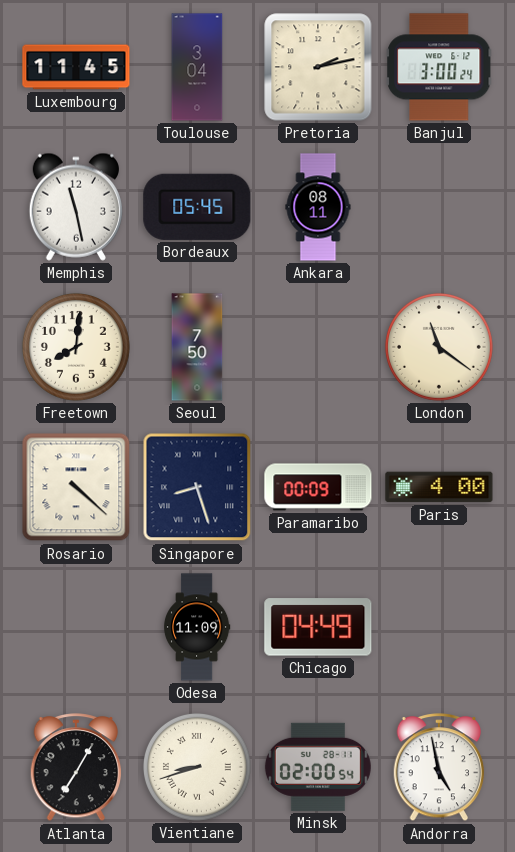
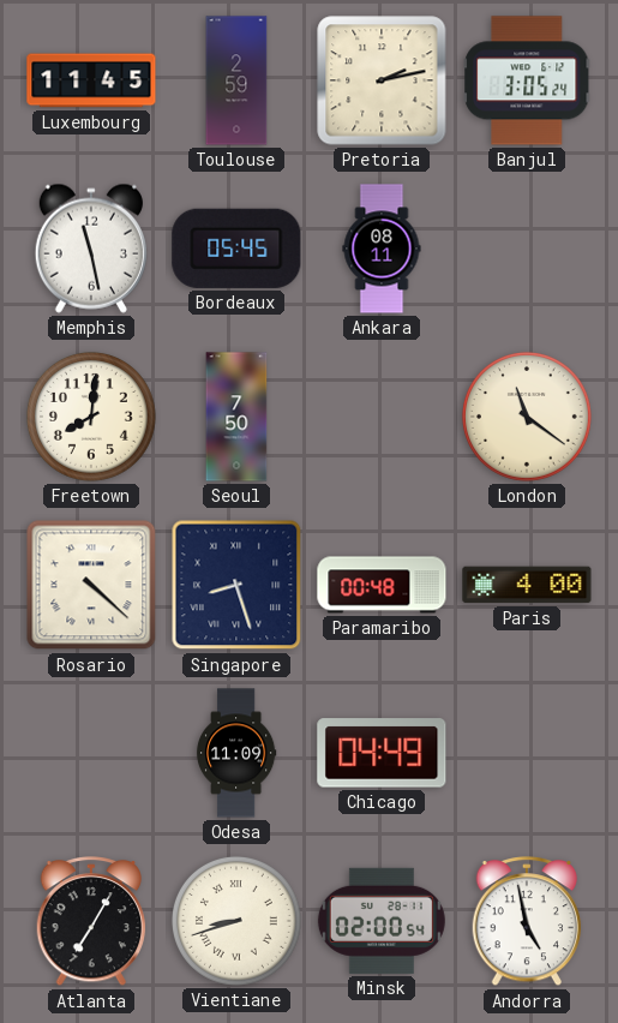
Toulouse: 3:04 -> 2:59
Banjul: 3:00 -> 3:05
Paramaribo: 00:09 -> 00:48
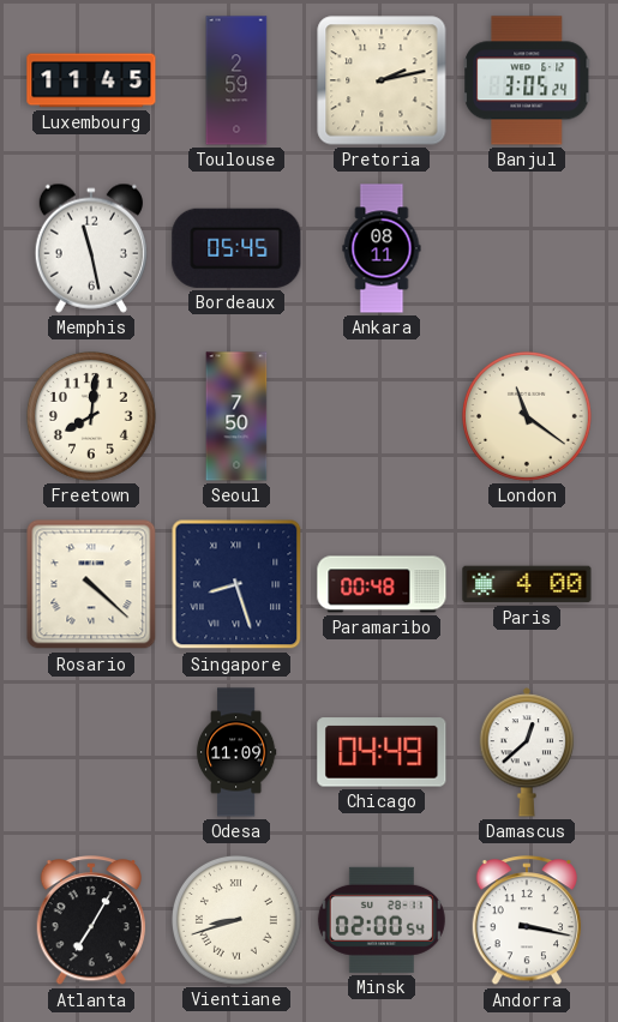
Damascus: none -> 12:38
Andorra: 4:58 -> 3:17
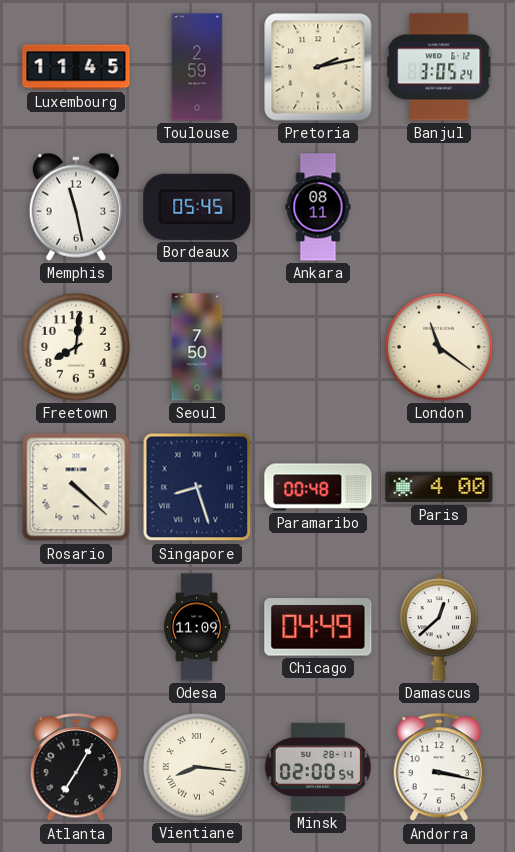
Vientiane: 8:42 -> 8:16
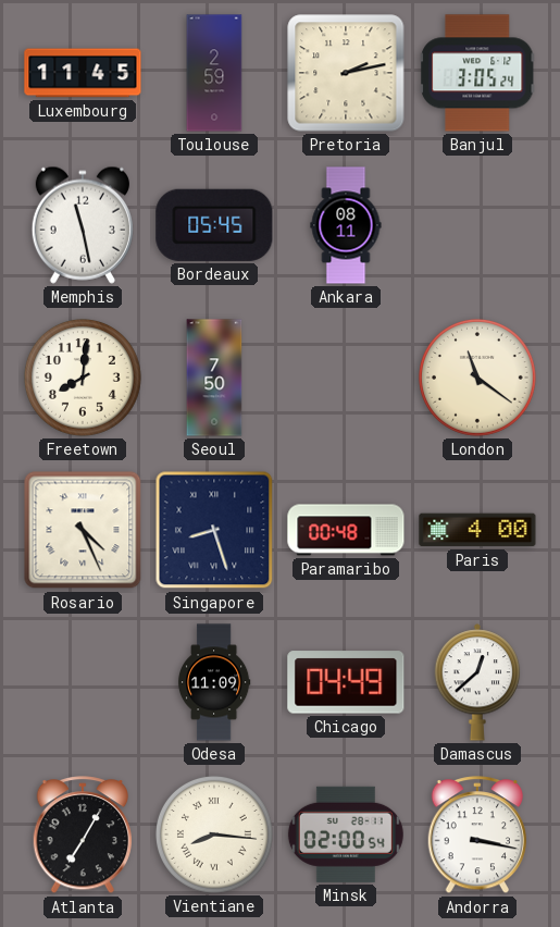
Rosario: 4:22 -> 4:26
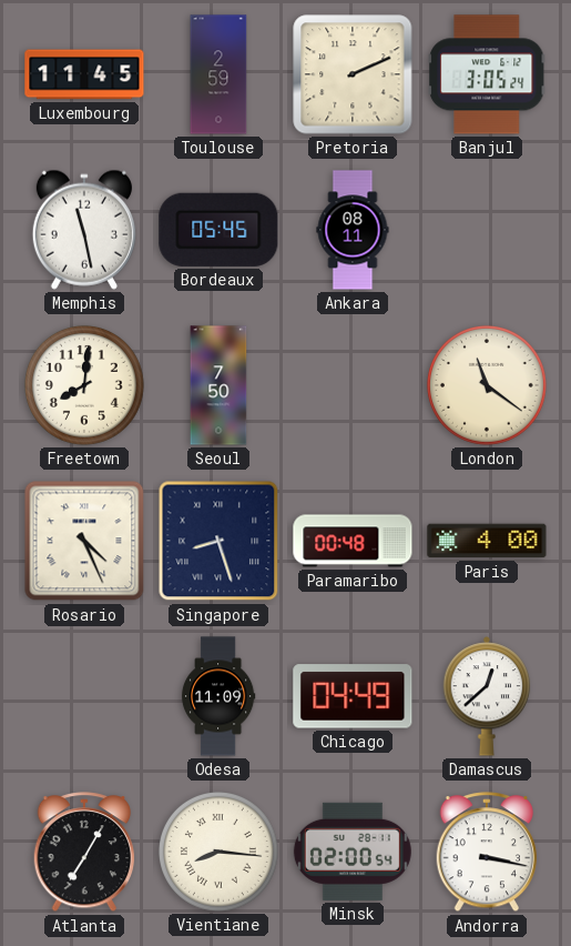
Pretoria: 2:13 -> 2:11
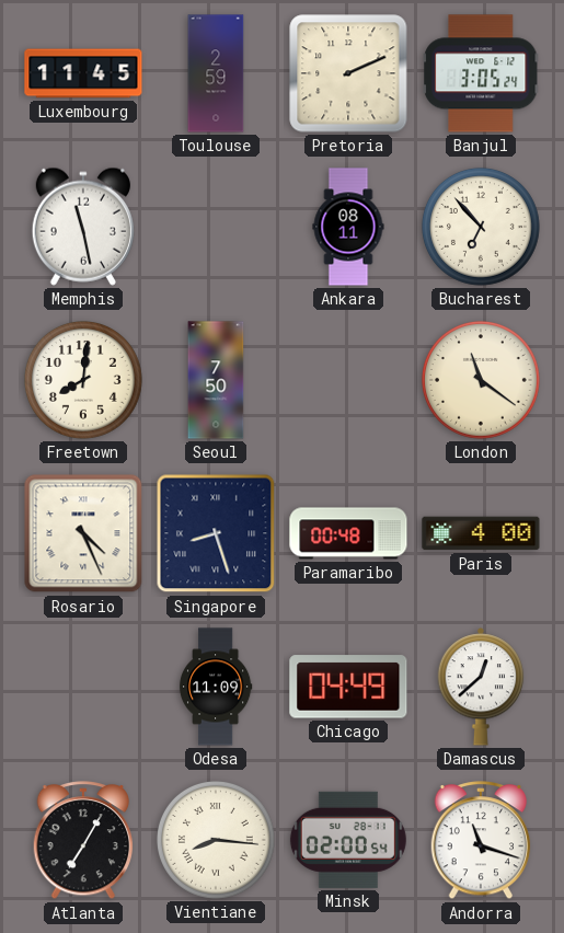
Bordeaux: 05:45 -> none
Bucharest: none -> 6:53
Andorra: 3:17 -> 11:18
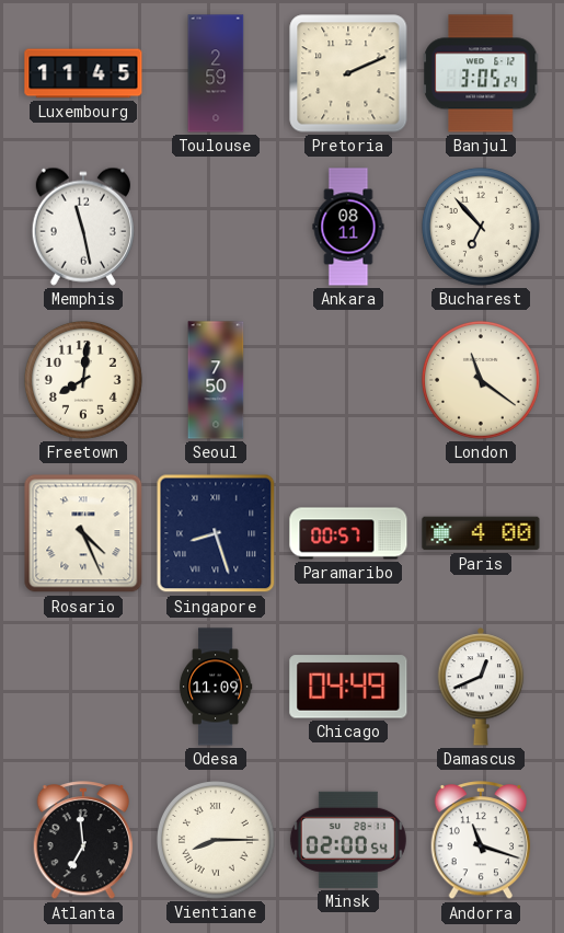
Paramaribo: 00:48 -> 00:57
Damascus: 12:38 -> 12:41
Atlanta: 7:05 -> 6:59
Vientiane: 8:16 -> 8:15
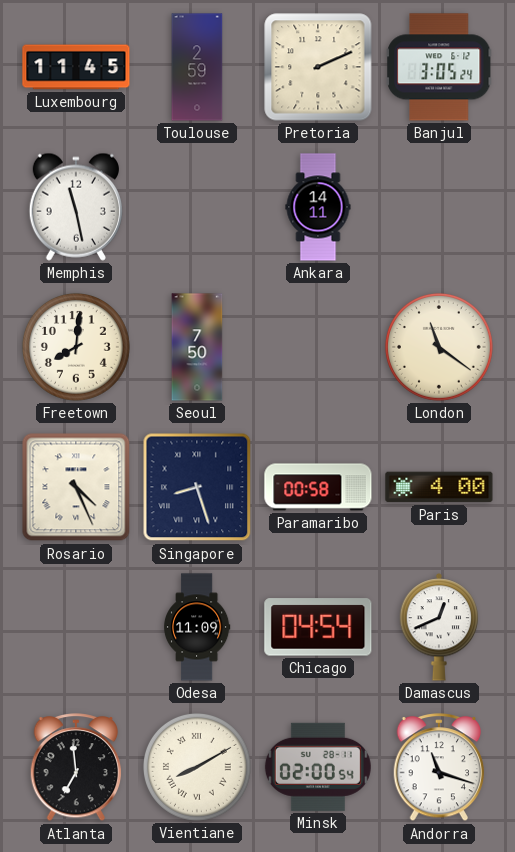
Ankara: 08:11 -> 14:11
Bucharest: 6:53 -> none
Paramaribo: 00:57 -> 00:58
Chicago: 04:49 -> 04:54
Vientiane: 8:15 -> 8:10
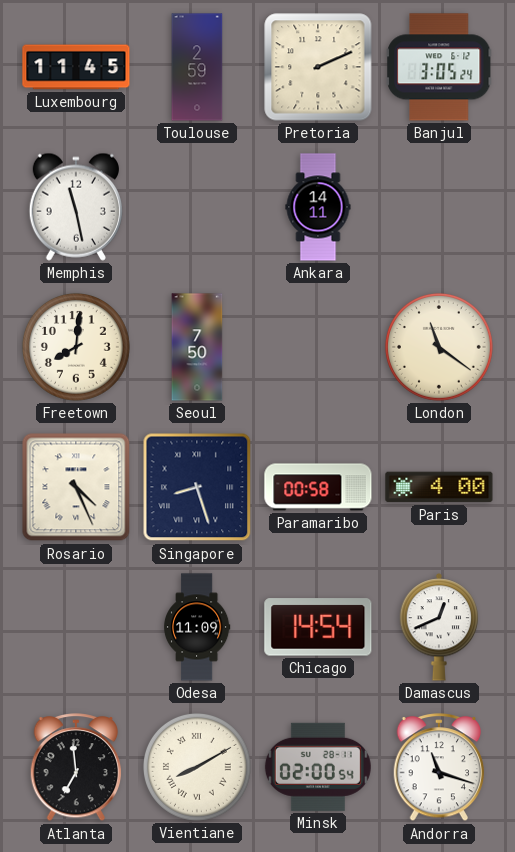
Chicago: 04:54 -> 14:54
